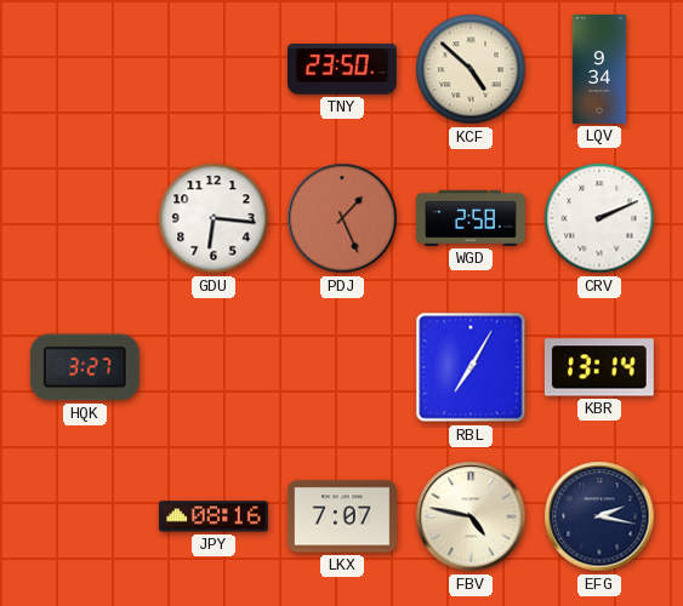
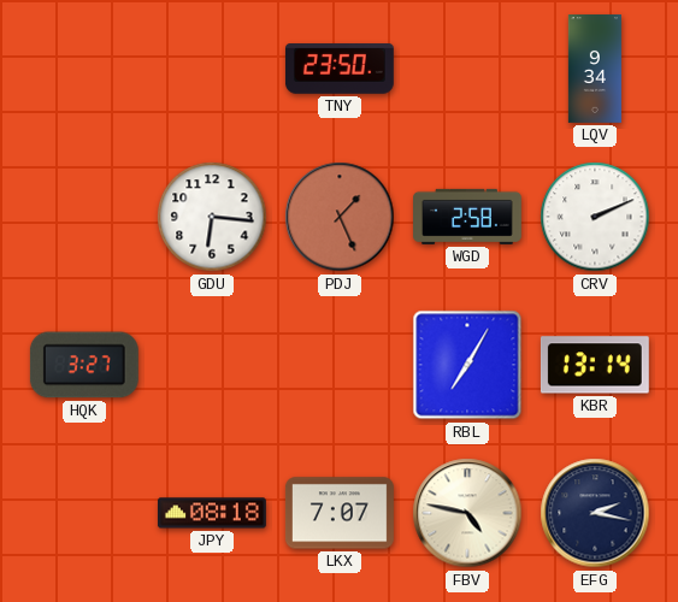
KCF: 4:52 -> none
JPY: 08:16 -> 08:18
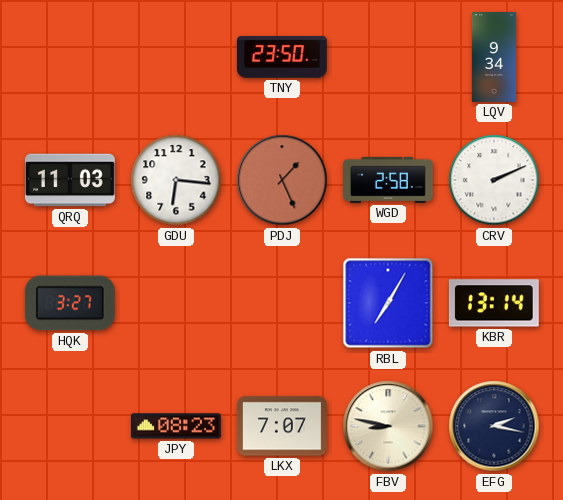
QRQ: none -> 11:03
JPY: 08:18 -> 08:23
FBV: 4:47 -> 8:47
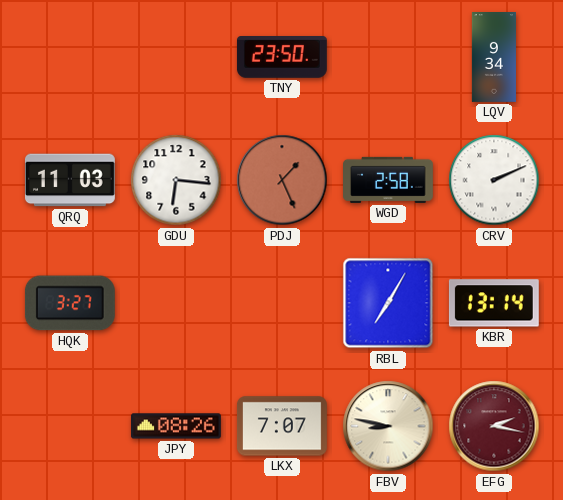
JPY: 08:23 -> 08:26
EFG dial: navy -> burgundy
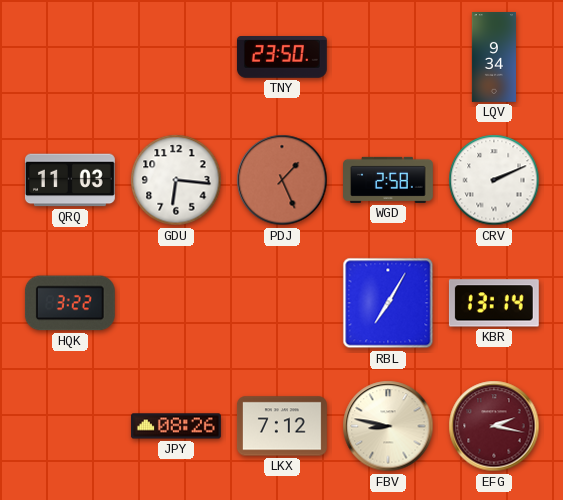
HQK: 3:27 -> 3:22
LKX: 7:07 -> 7:12
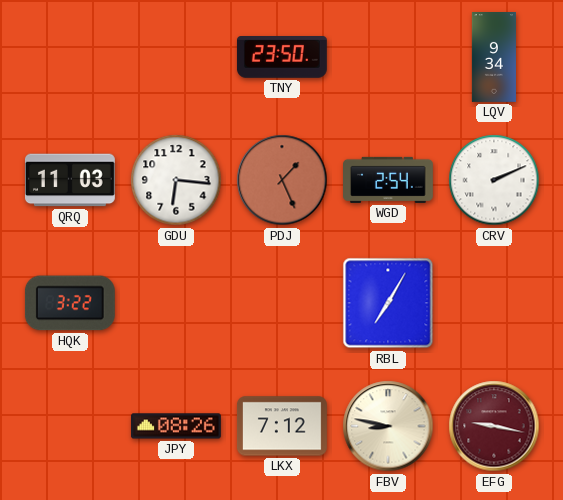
WGD: 2:58 -> 2:54
KBR: 13:14 -> none
EFG: 2:17 -> 9:17
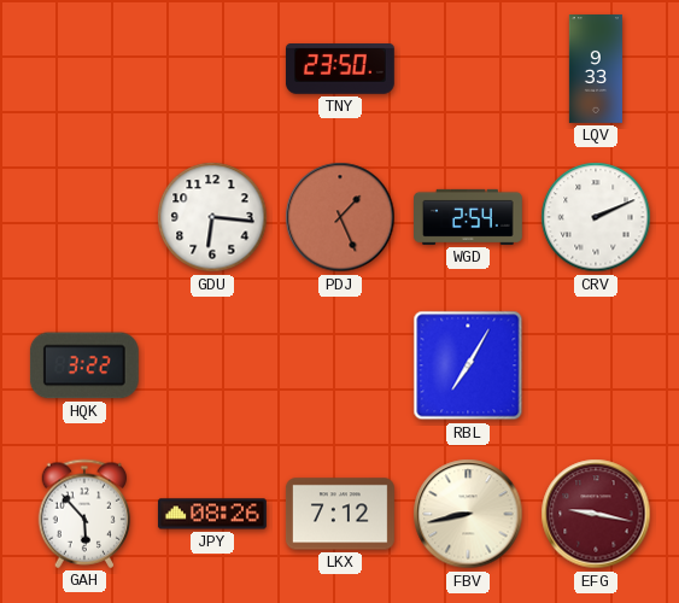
LQV: 9:34 -> 9:33
QRQ: 11:03 -> none
GAH: none -> 5:53
FBV: 8:47 -> 8:43
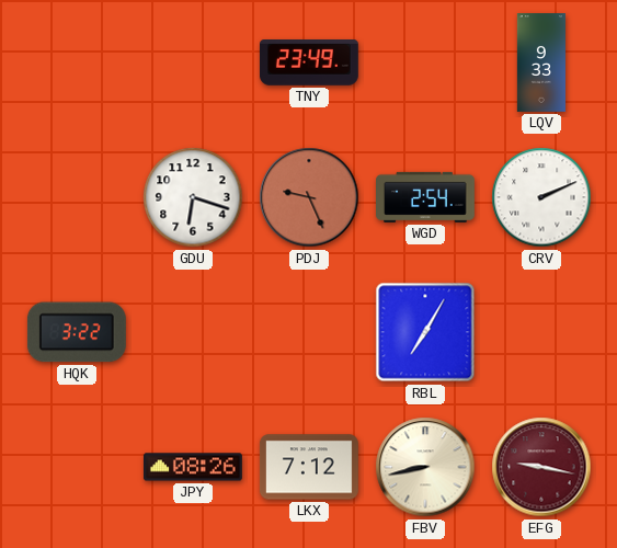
TNY: 23:50 -> 23:49
GDU: 6:16 -> 6:18
PDJ: 1:26 -> 9:26
GAH: 5:53 -> none
